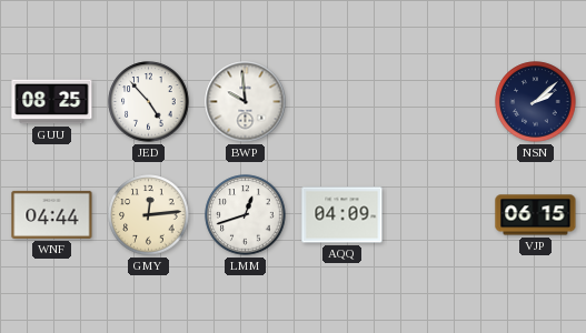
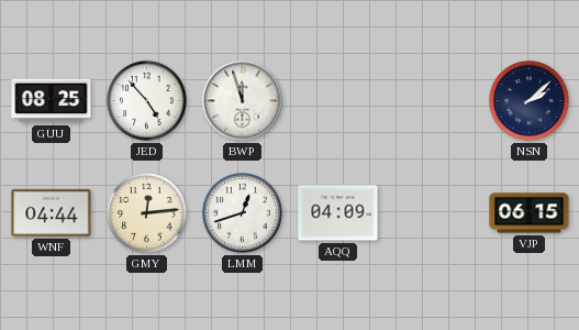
BWP: 9:59 -> 11:57
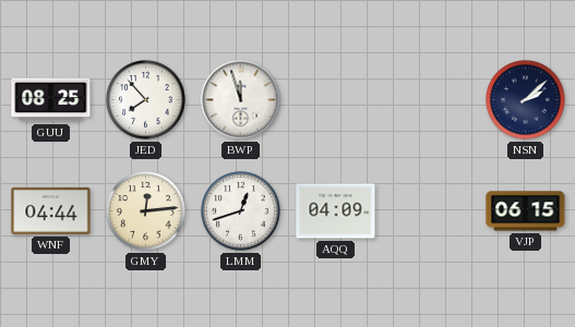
JED: 4:53 -> 7:53
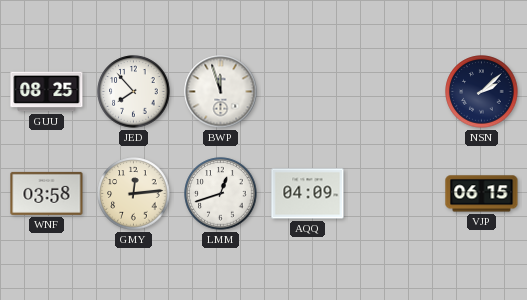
WNF: 04:44 -> 03:58
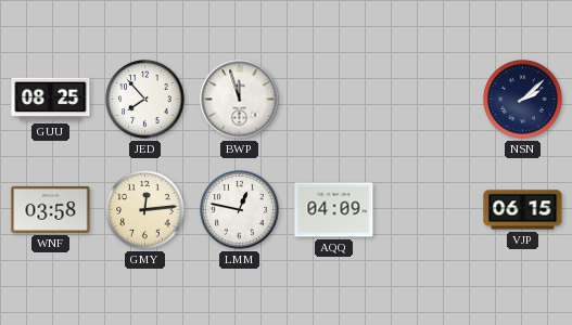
LMM: 12:42 -> 12:47
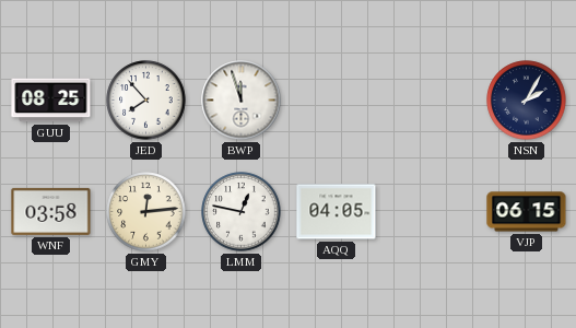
NSN: 2:08 -> 2:05
AQQ: 04:09 -> 04:05
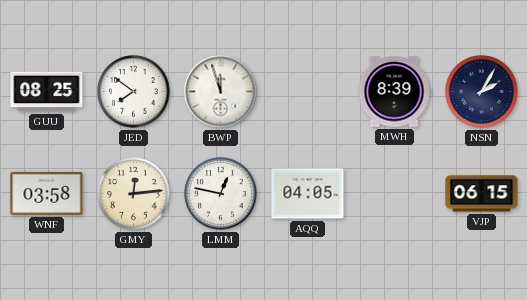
JED: 7:53 -> 7:51
MWH: none -> 8:39
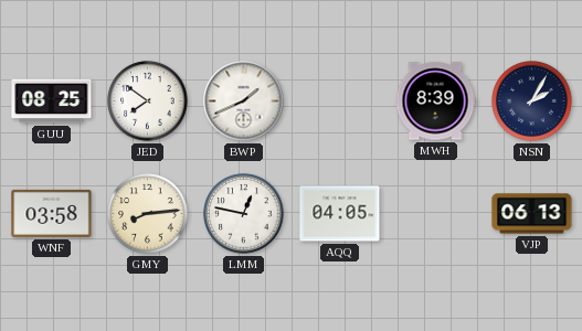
BWP: 11:57 -> 1:41
GMY: 12:14 -> 8:14
VJP: 06:15 -> 06:13
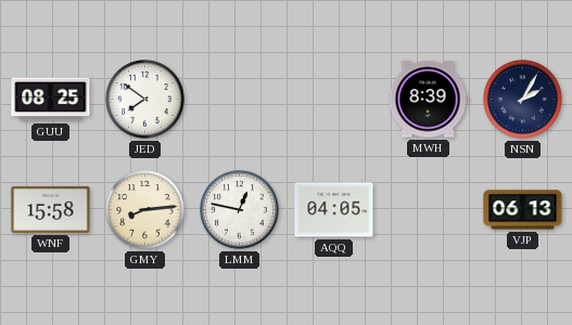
BWP: 1:41 -> none
WNF: 03:58 -> 15:58
